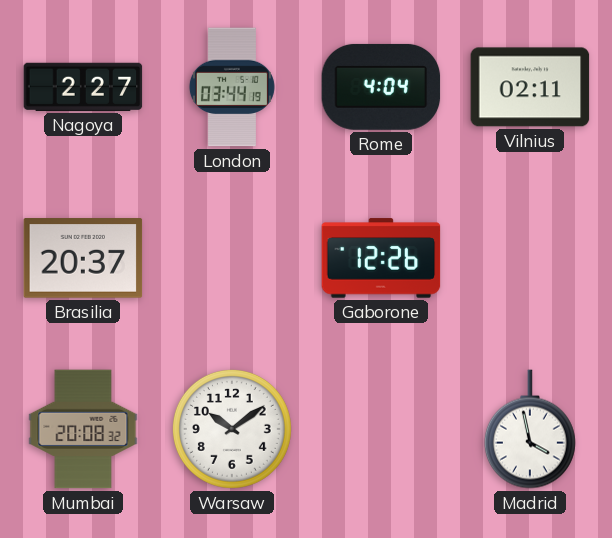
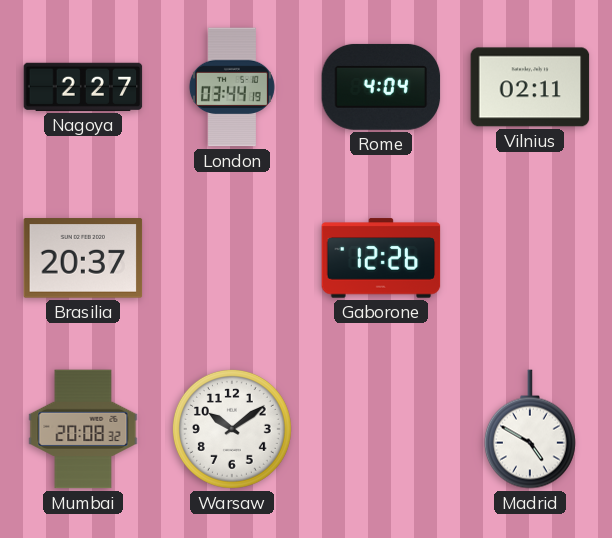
Madrid: 3:58 -> 4:50
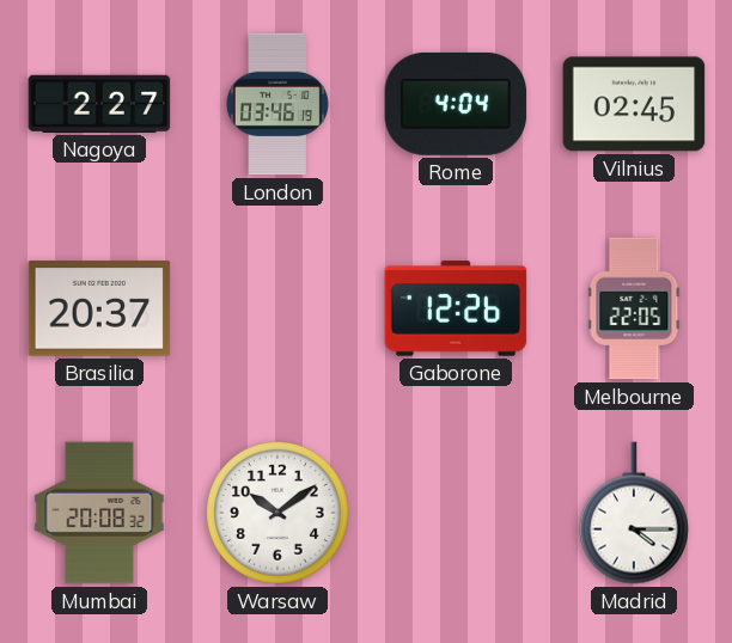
London: 03:44 -> 03:46
Vilnius: 02:11 -> 02:45
Melbourne: none -> 22:05
Madrid: 4:50 -> 4:15
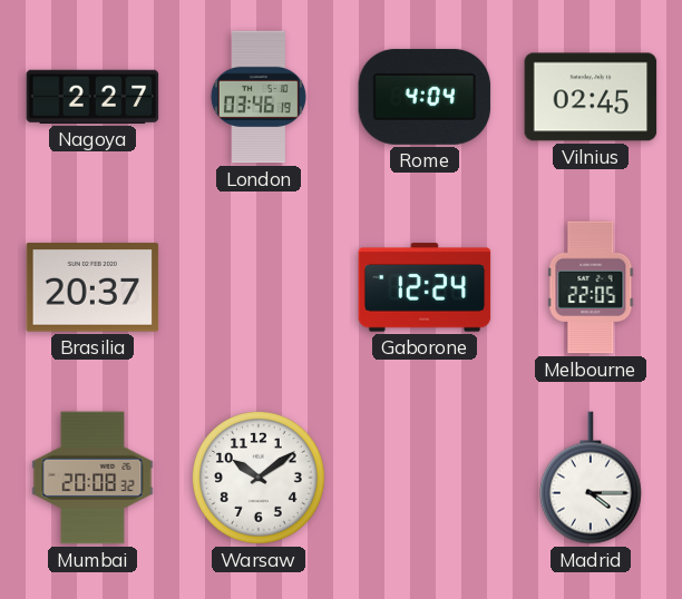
Gaborone: 12:26 -> 12:24
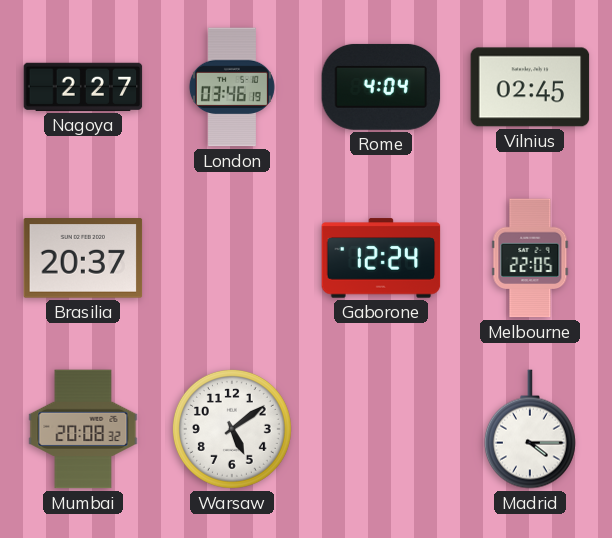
Warsaw: 10:09 -> 5:09
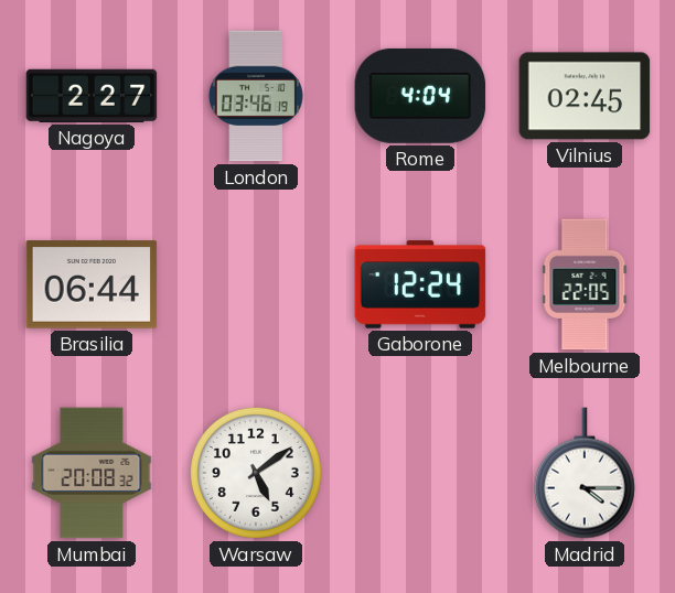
Brasilia: 20:37 -> 06:44
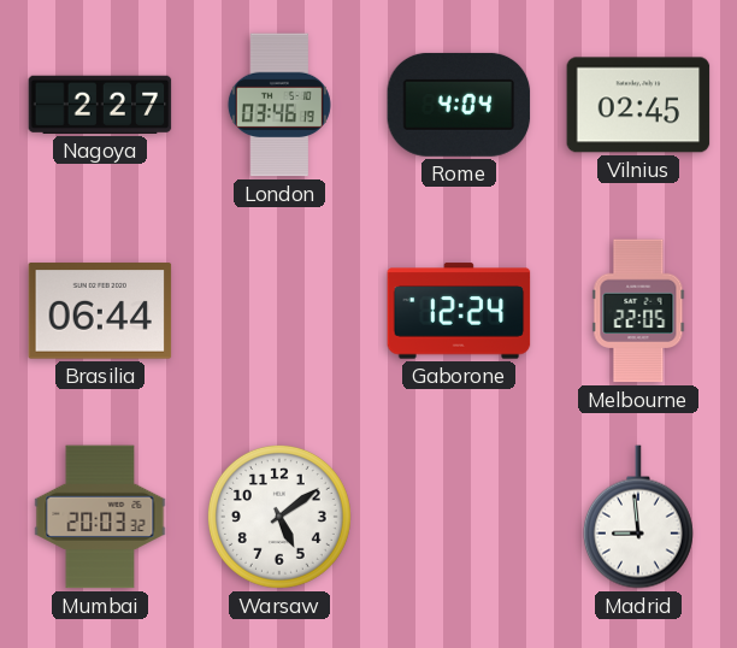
Mumbai: 20:08 -> 20:03
Madrid: 4:15 -> 8:59
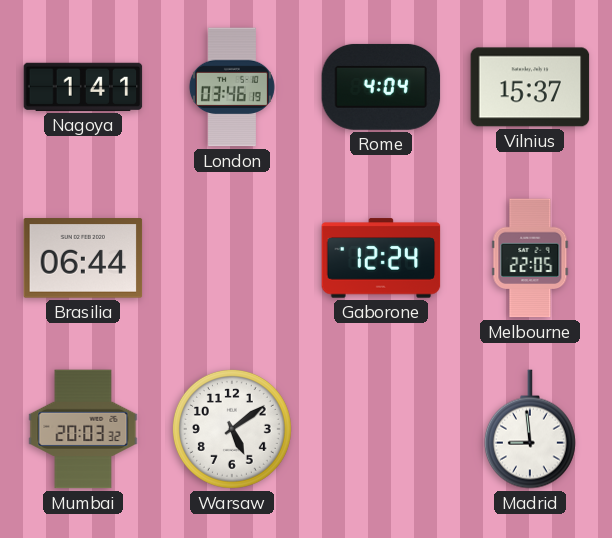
Nagoya: 2:27 -> 1:41
Vilnius: 02:45 -> 15:37
